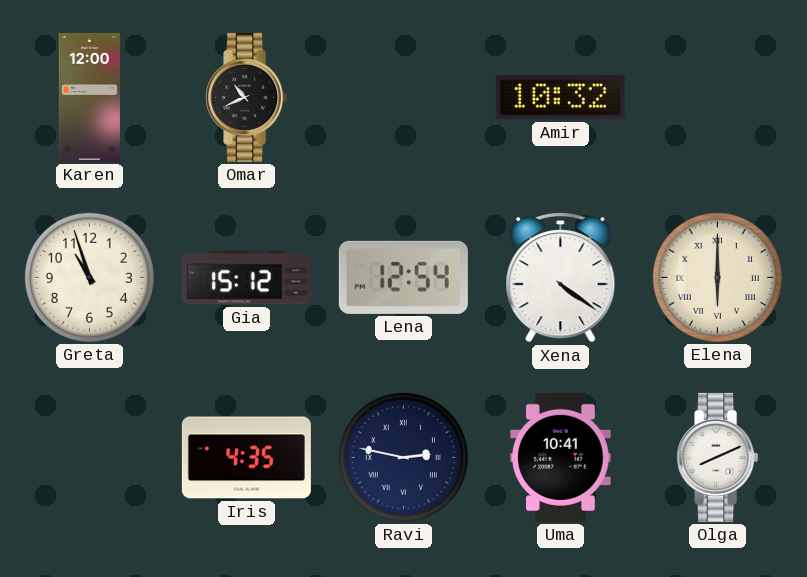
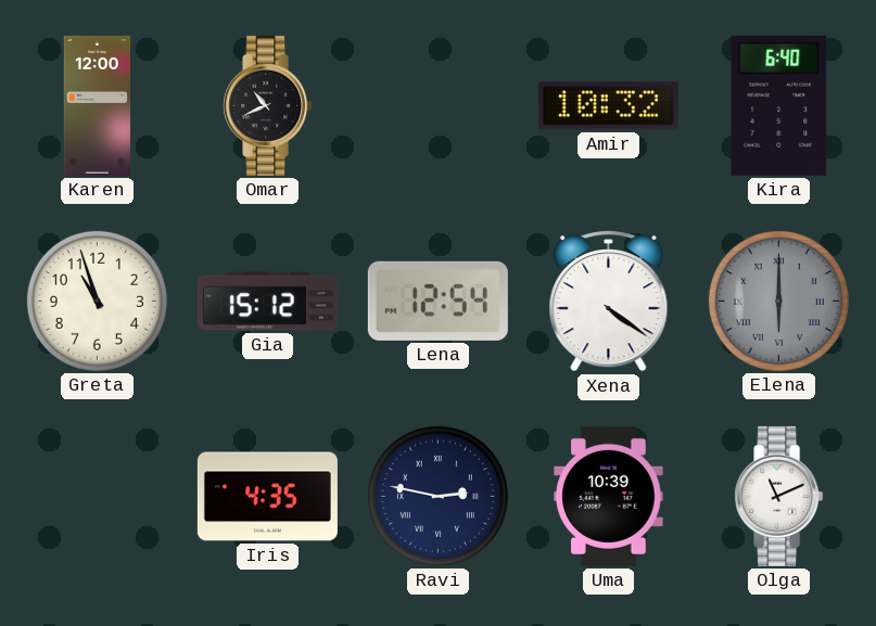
Kira: none -> 6:40
Elena dial: cream -> grey
Uma: 10:41 -> 10:39
Olga: 8:11 -> 11:11
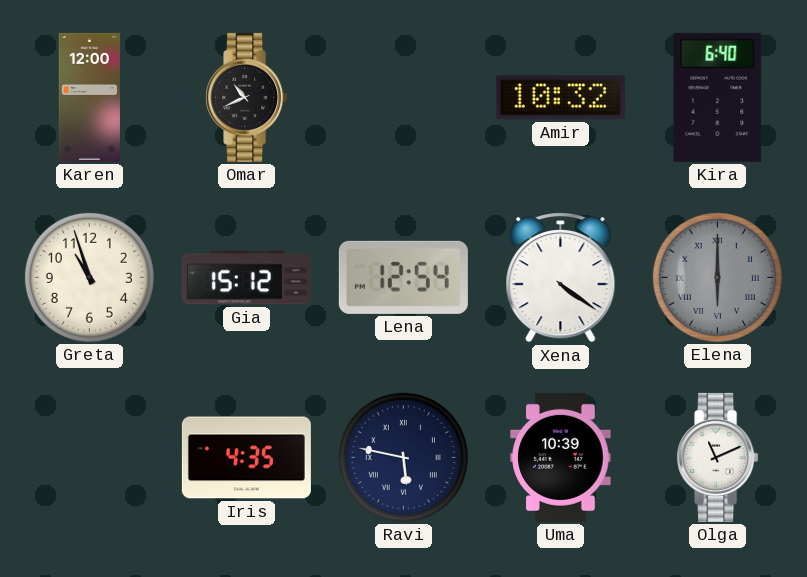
Ravi: 2:47 -> 5:47
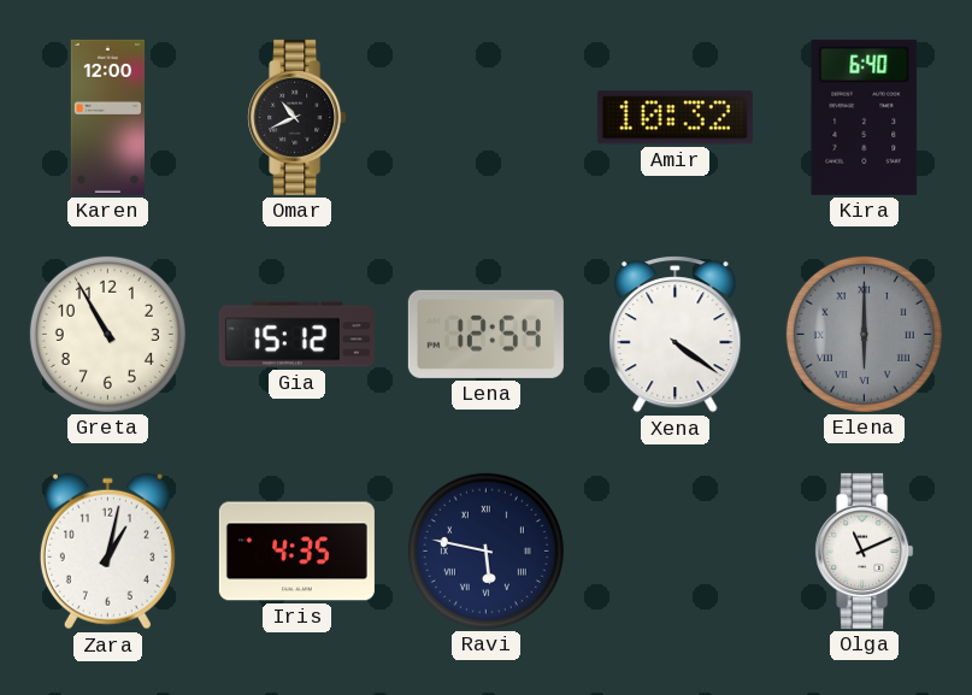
Greta: 10:57 -> 10:55
Zara: none -> 1:02
Uma: 10:39 -> none
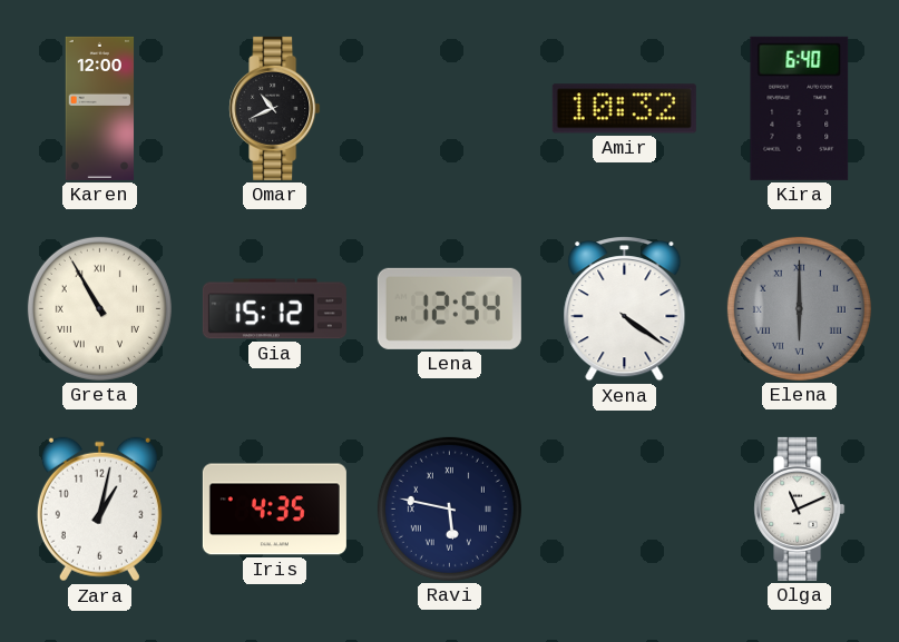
Greta numerals: Arabic -> Roman
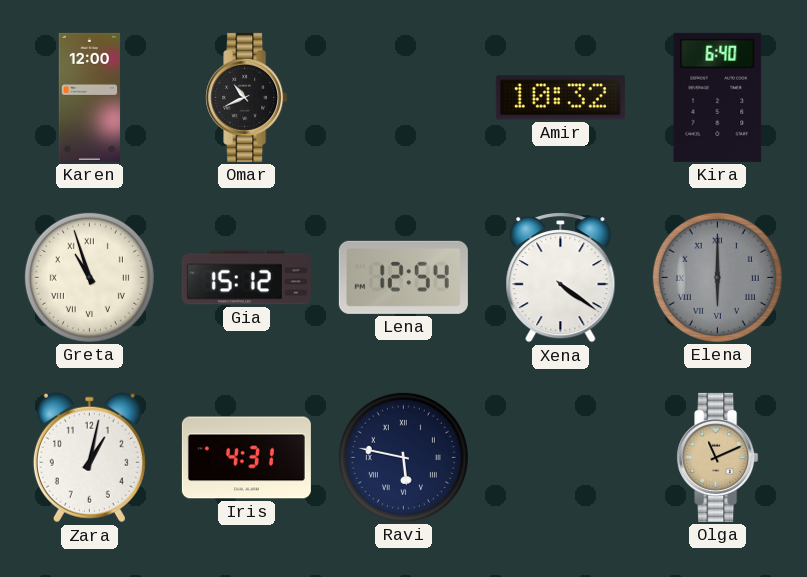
Greta: 10:55 -> 10:57
Iris: 4:35 -> 4:31
Olga dial: white -> champagne
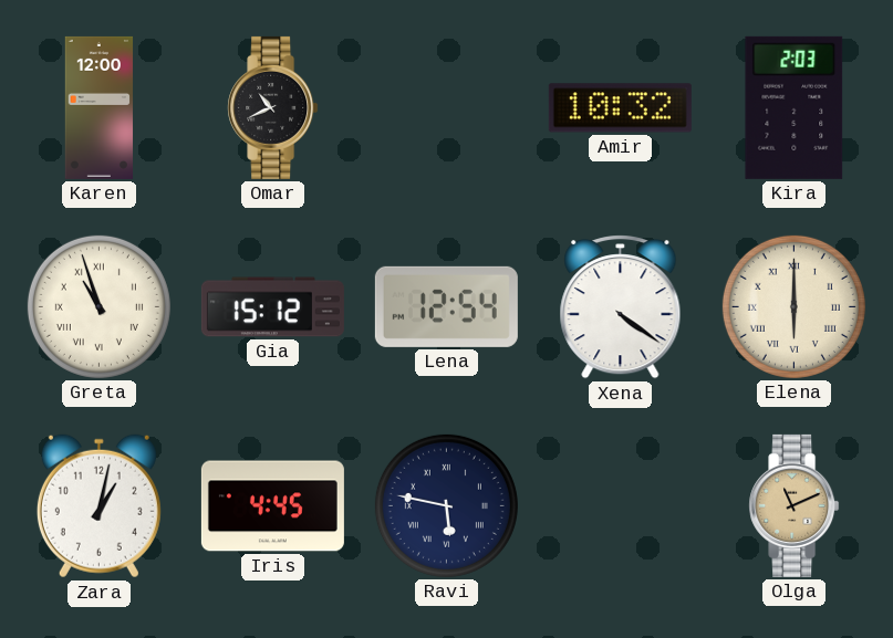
Kira: 6:40 -> 2:03
Elena dial: grey -> cream
Iris: 4:31 -> 4:45
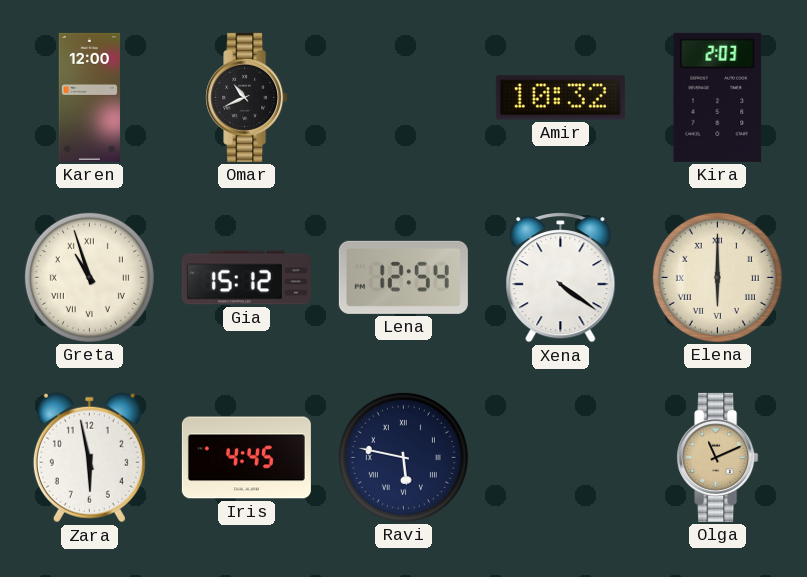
Zara: 1:02 -> 5:58
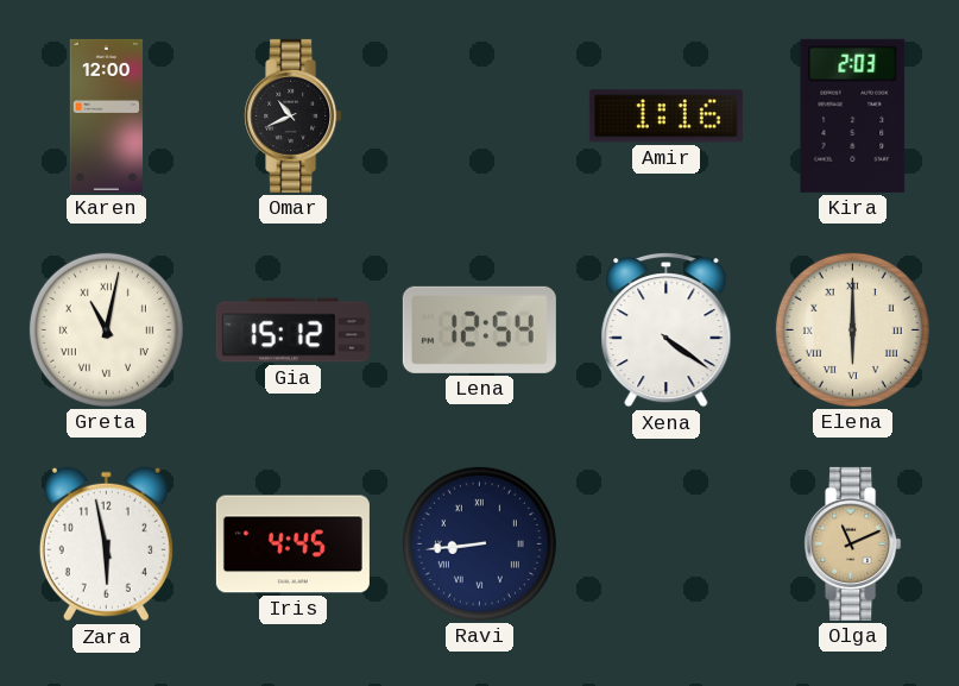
Amir: 10:32 -> 1:16
Greta: 10:57 -> 11:02
Ravi: 5:47 -> 8:44
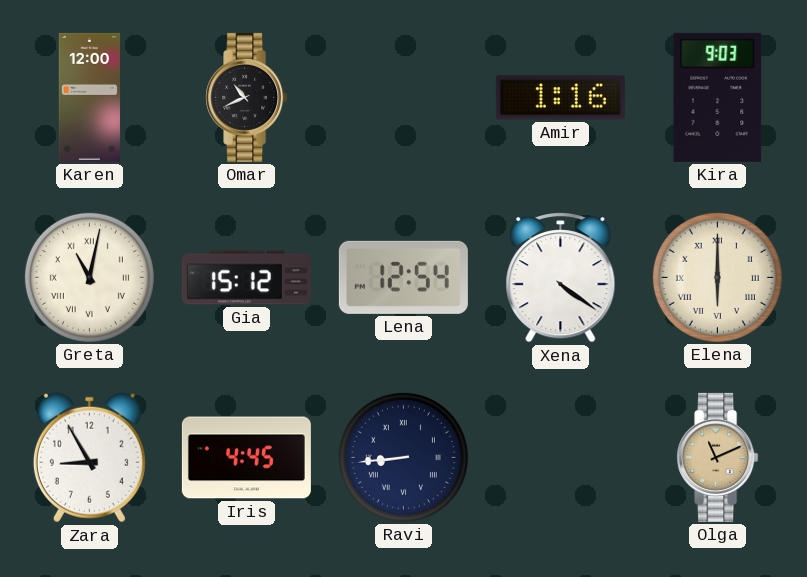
Kira: 2:03 -> 9:03
Zara: 5:58 -> 8:55
